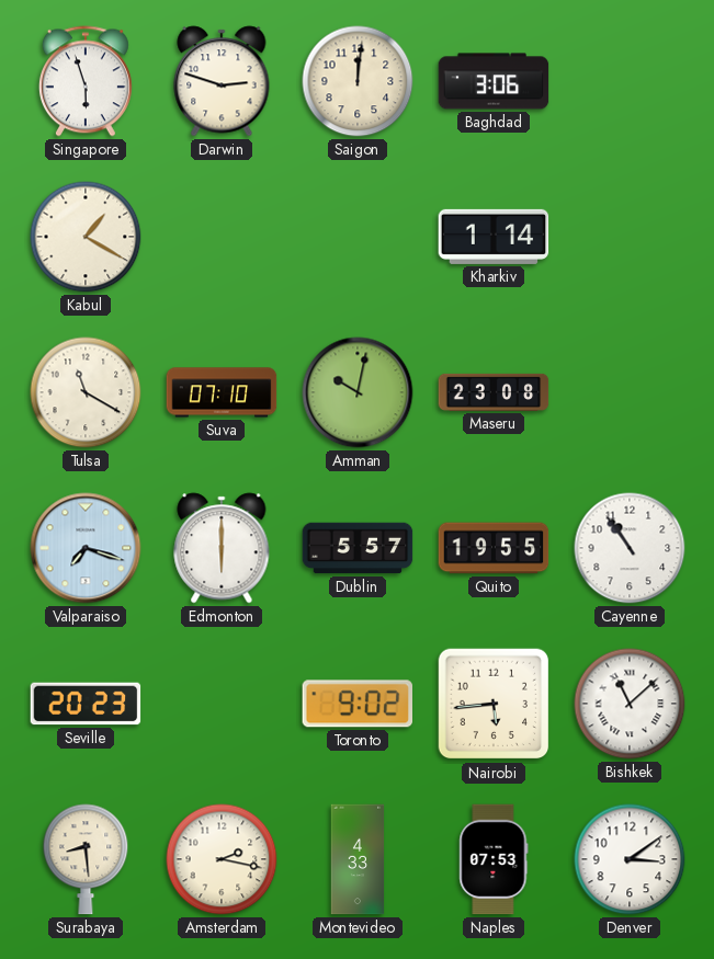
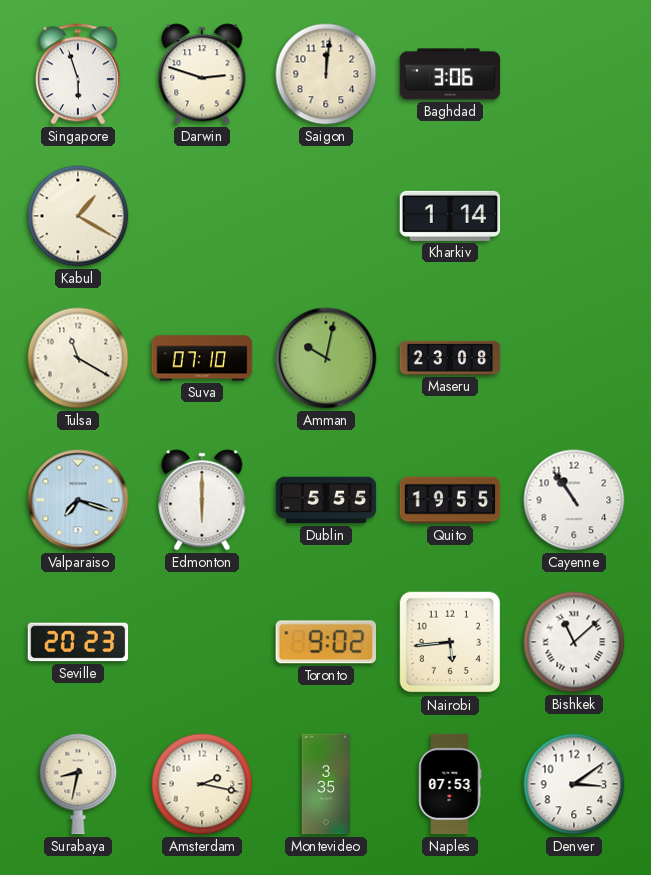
Dublin: 5:57 -> 5:55
Surabaya: 8:29 -> 8:32
Montevideo: 4:33 -> 3:35
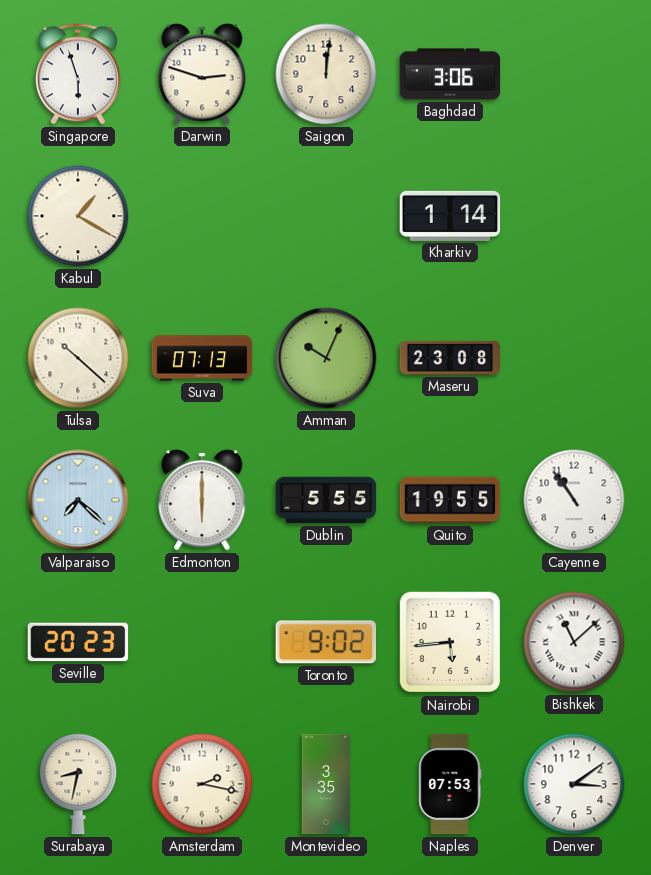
Tulsa: 11:20 -> 10:22
Suva: 07:10 -> 07:13
Amman: 10:02 -> 10:04
Valparaiso: 7:18 -> 7:22
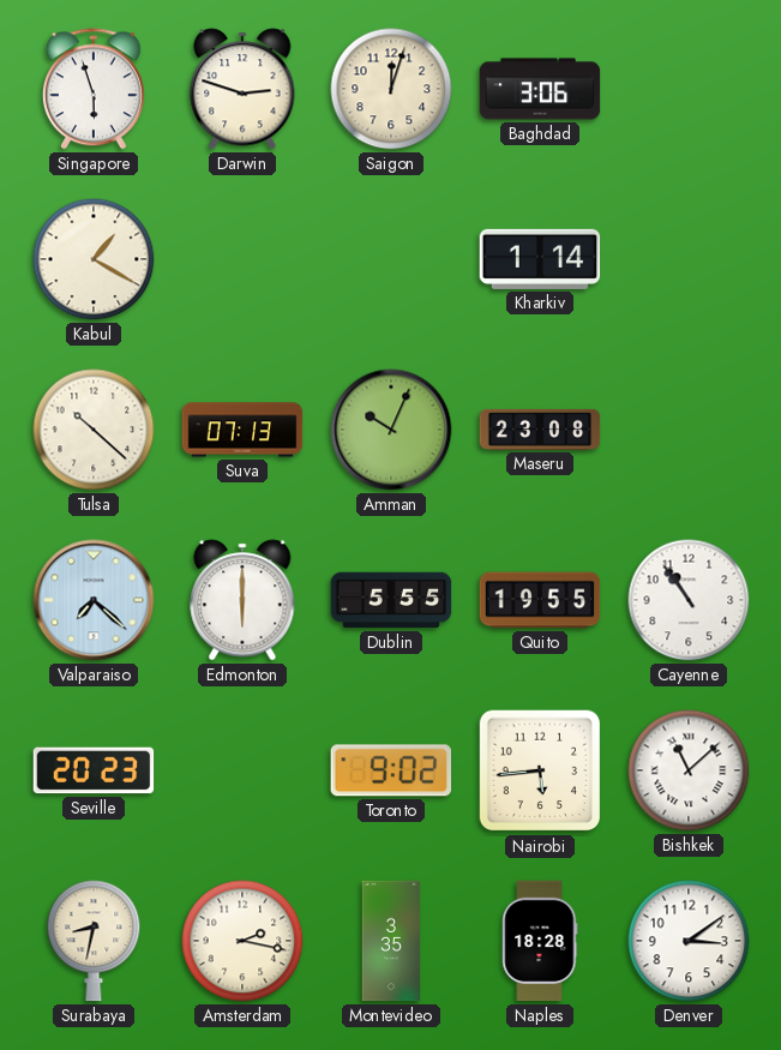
Saigon: 12:01 -> 12:03
Naples: 07:53 -> 18:28
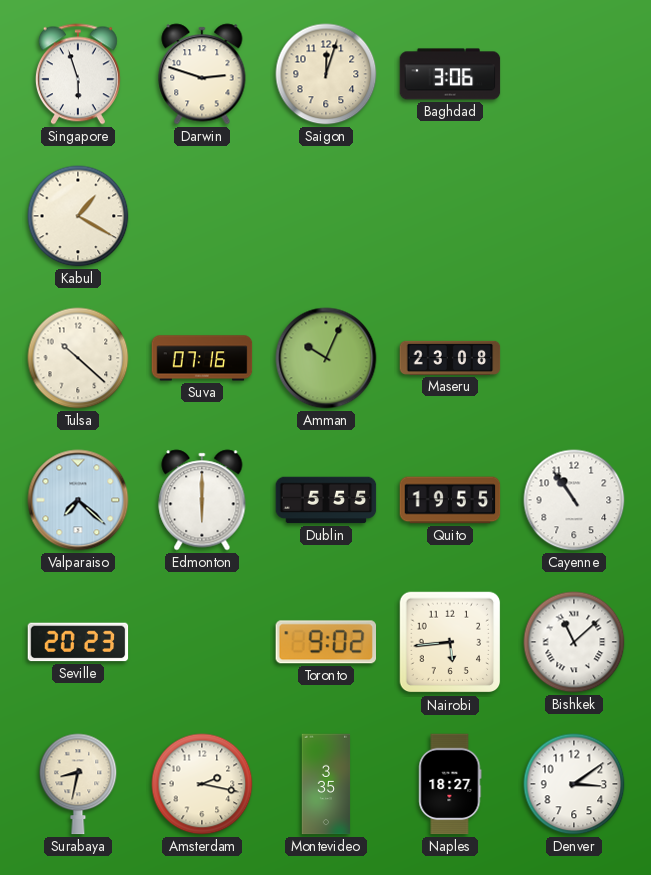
Kharkiv: 1:14 -> none
Suva: 07:13 -> 07:16
Naples: 18:28 -> 18:27
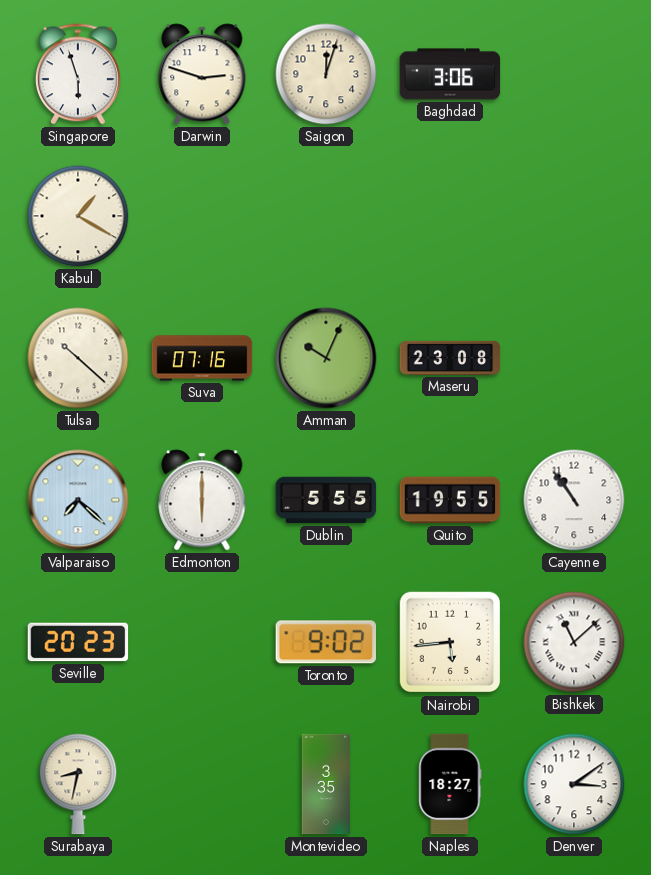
Amsterdam: 2:17 -> none
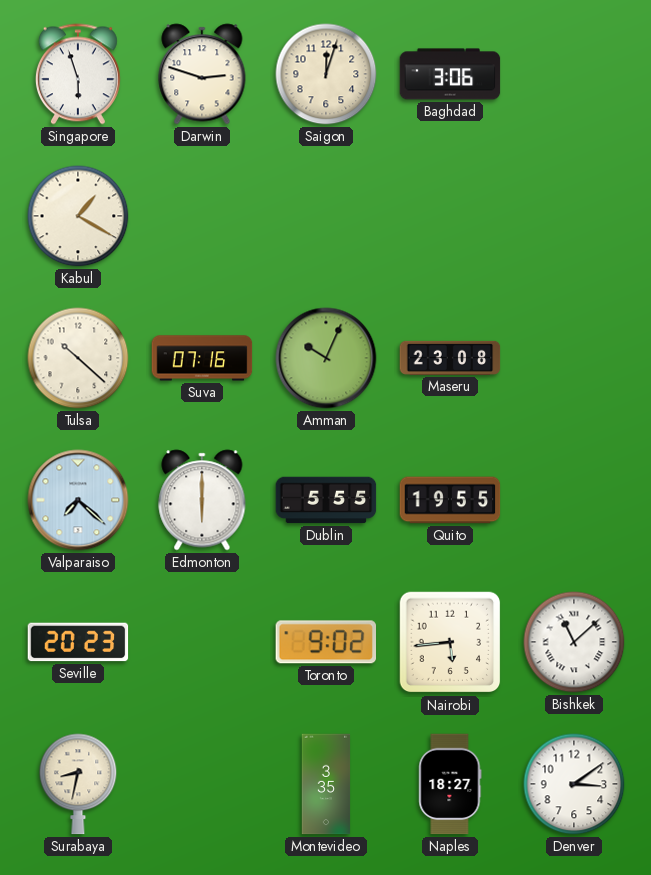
Cayenne: 10:54 -> none
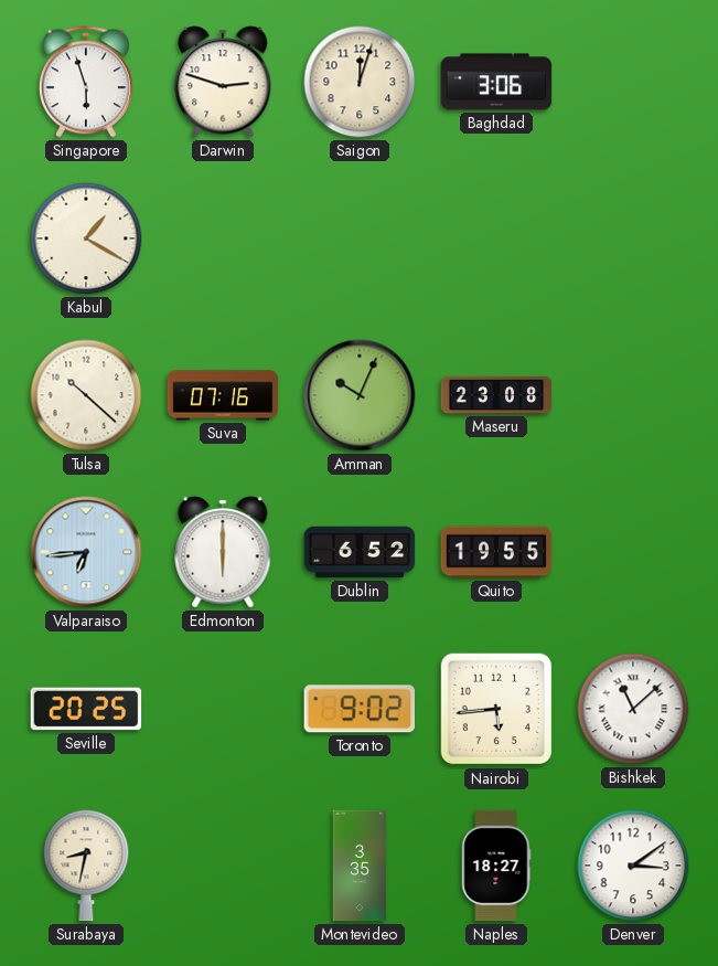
Valparaiso: 7:22 -> 6:44
Dublin: 5:55 -> 6:52
Seville: 20:23 -> 20:25
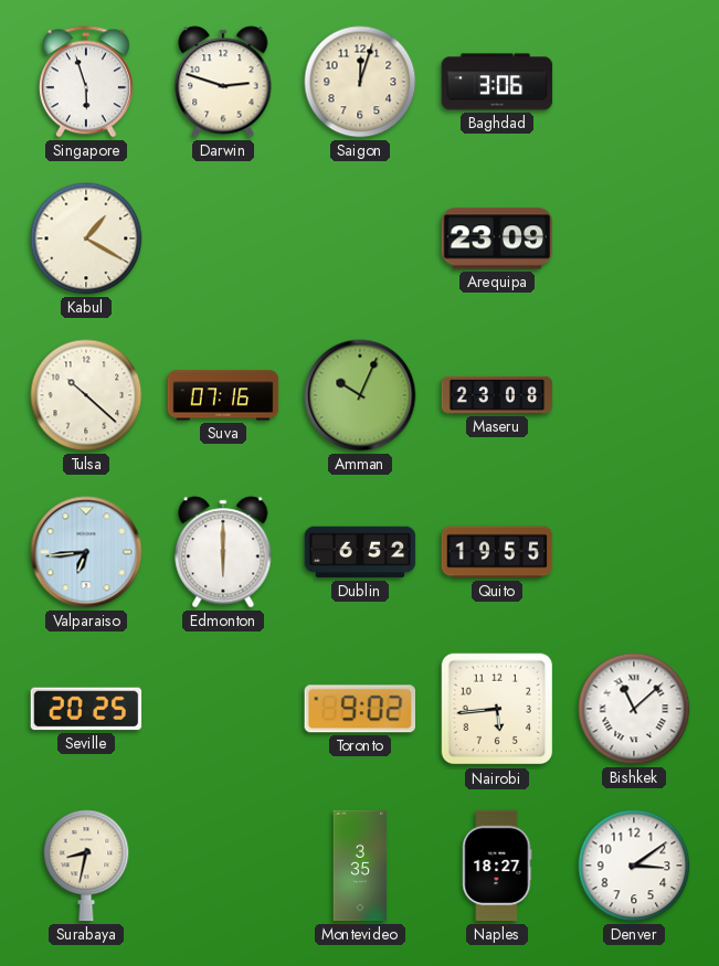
Arequipa: none -> 23:09
